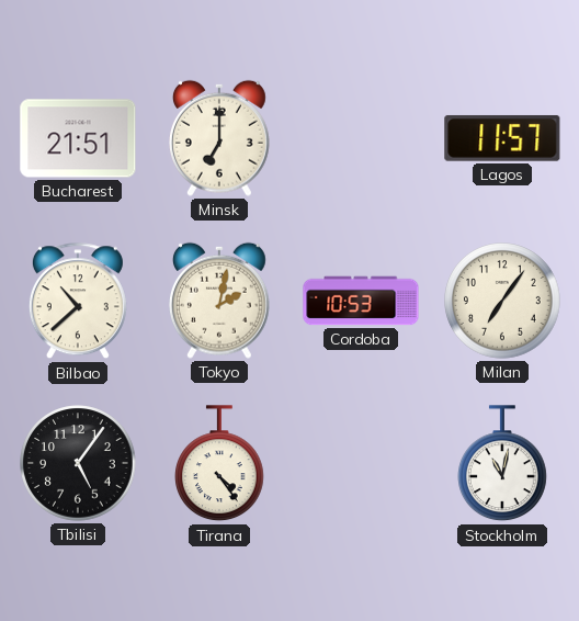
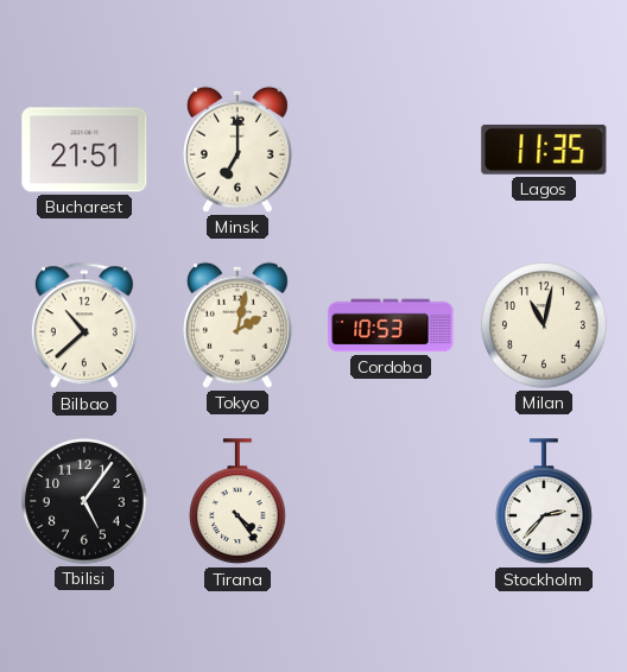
Lagos: 11:57 -> 11:35
Milan: 7:06 -> 11:02
Stockholm: 11:02 -> 2:37
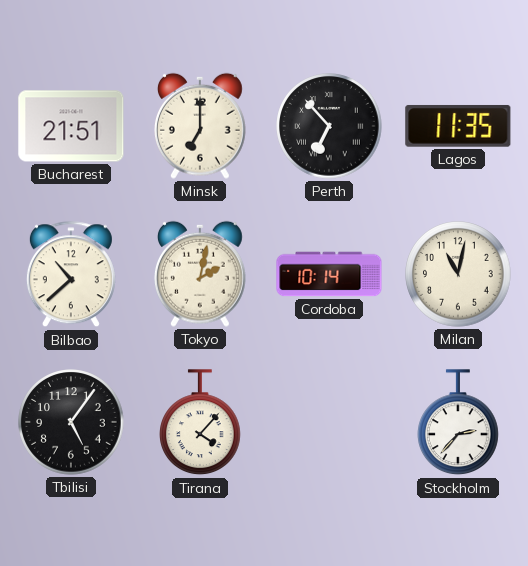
Perth: none -> 6:53
Cordoba: 10:53 -> 10:14
Tirana: 4:24 -> 4:07
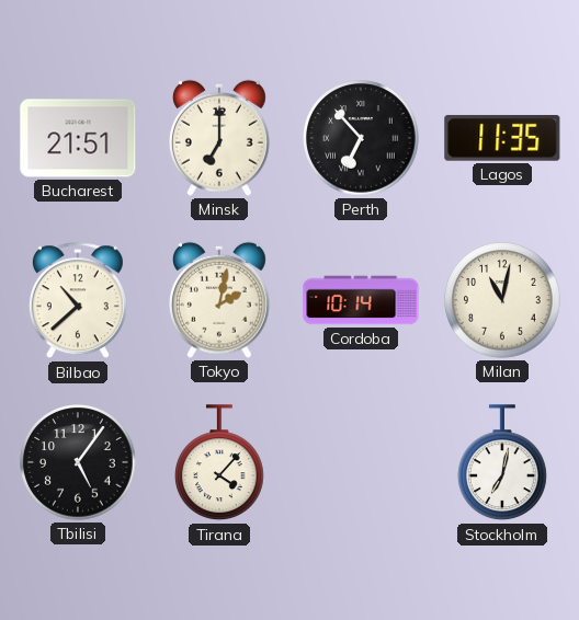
Stockholm: 2:37 -> 7:02
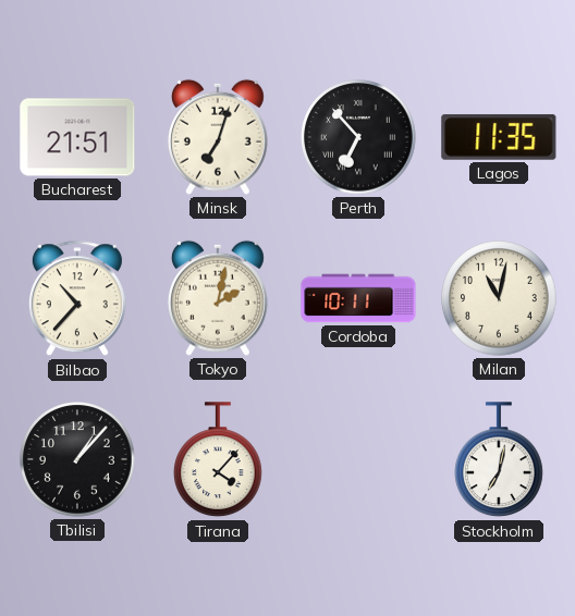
Minsk: 7:00 -> 7:03
Bilbao: 10:38 -> 10:37
Cordoba: 10:14 -> 10:11
Tbilisi: 5:06 -> 1:07
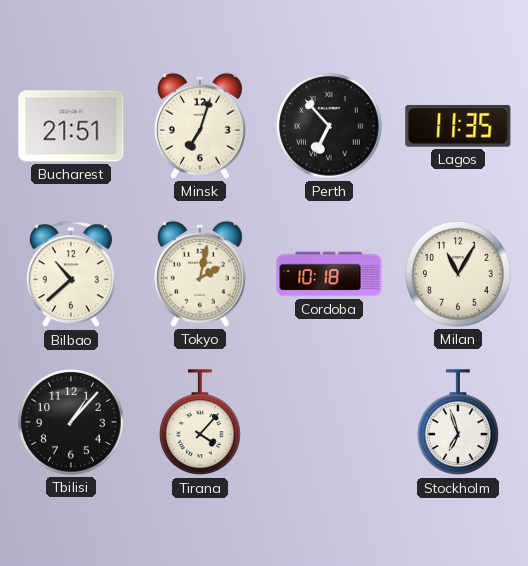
Bilbao: 10:37 -> 10:38
Cordoba: 10:11 -> 10:18
Milan: 11:02 -> 11:05
Stockholm: 7:02 -> 6:57
